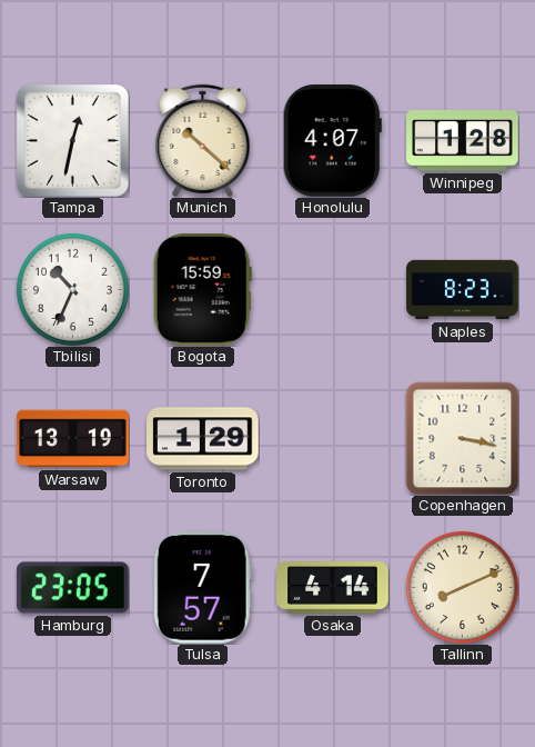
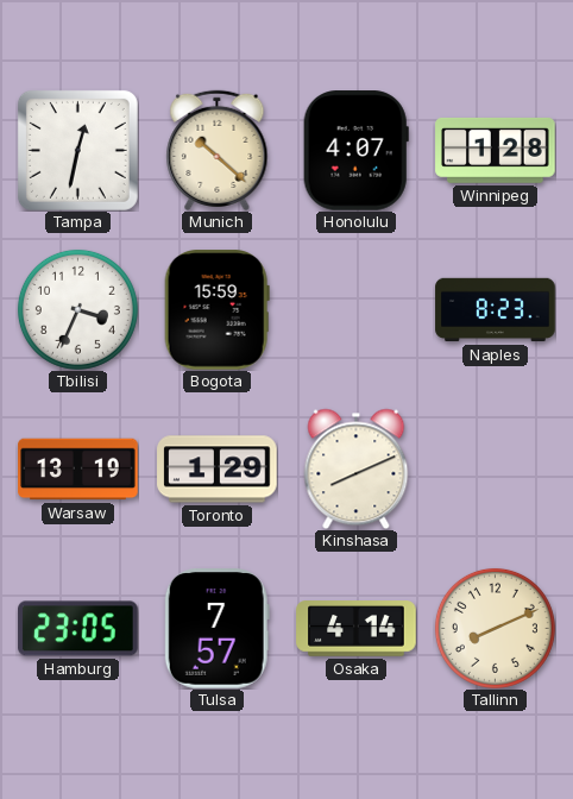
Tbilisi: 10:34 -> 3:34
Kinshasa: none -> 8:11
Copenhagen: 3:17 -> none
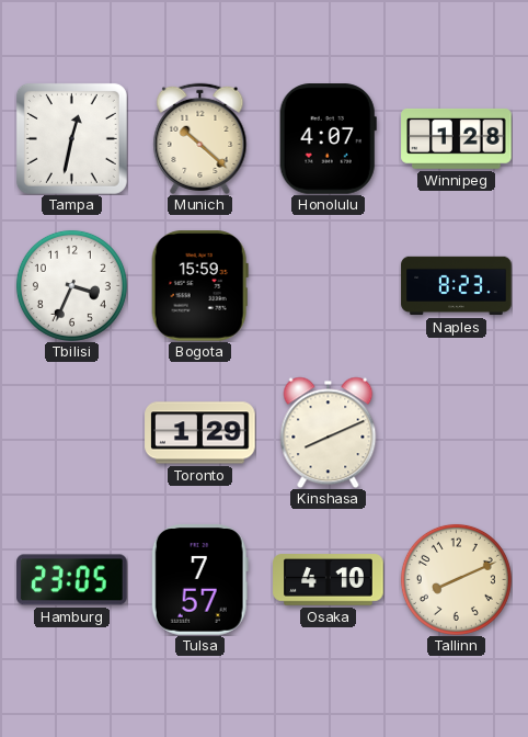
Warsaw: 13:19 -> none
Osaka: 4:14 -> 4:10
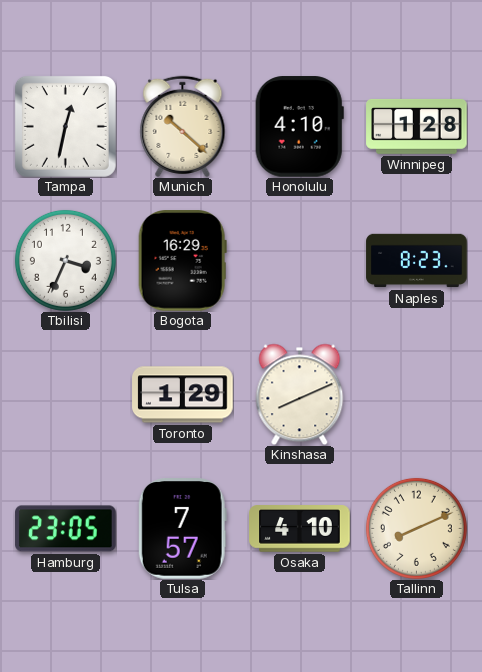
Honolulu: 4:07 -> 4:10
Bogota: 15:59 -> 16:29
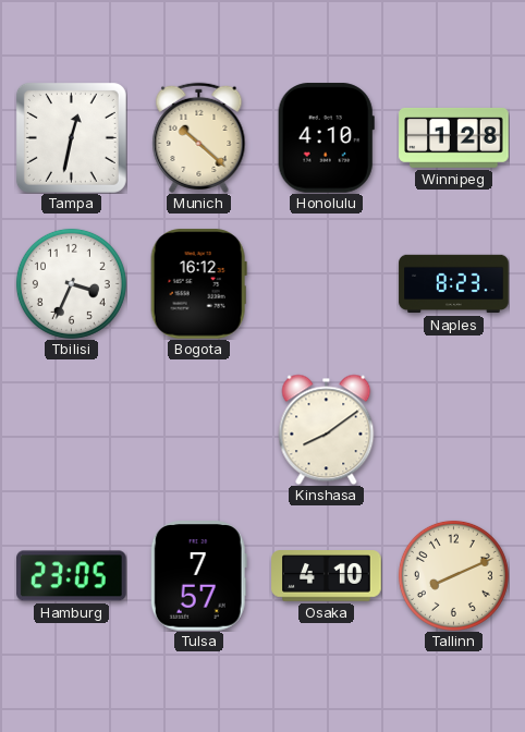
Bogota: 16:29 -> 16:12
Toronto: 1:29 -> none
Kinshasa: 8:11 -> 8:09
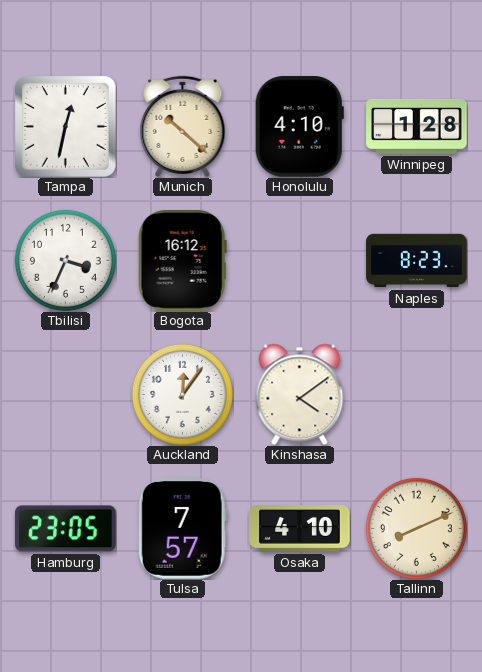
Auckland: none -> 12:06
Kinshasa: 8:09 -> 4:09
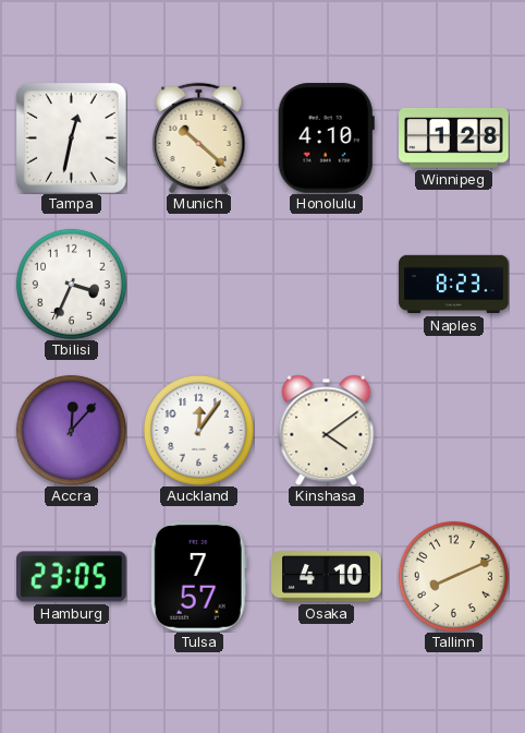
Bogota: 16:12 -> none
Accra: none -> 12:07
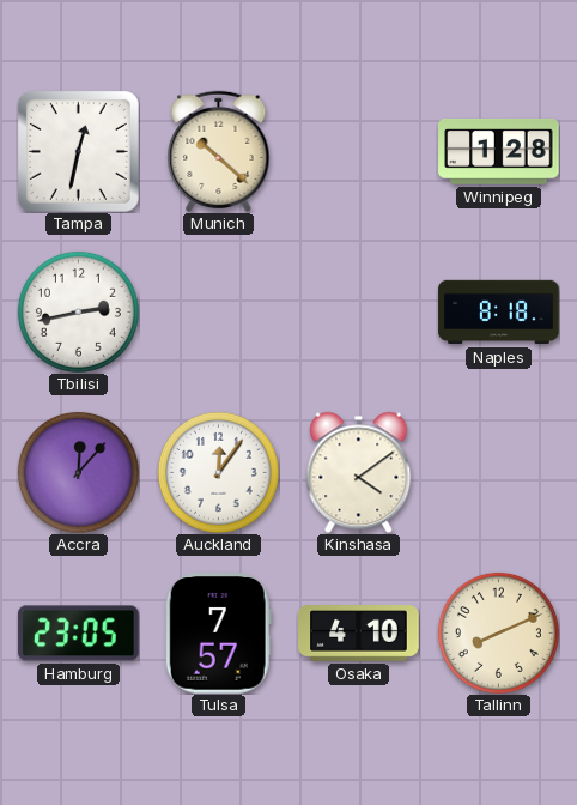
Honolulu: 4:10 -> none
Tbilisi: 3:34 -> 2:43
Naples: 8:23 -> 8:18
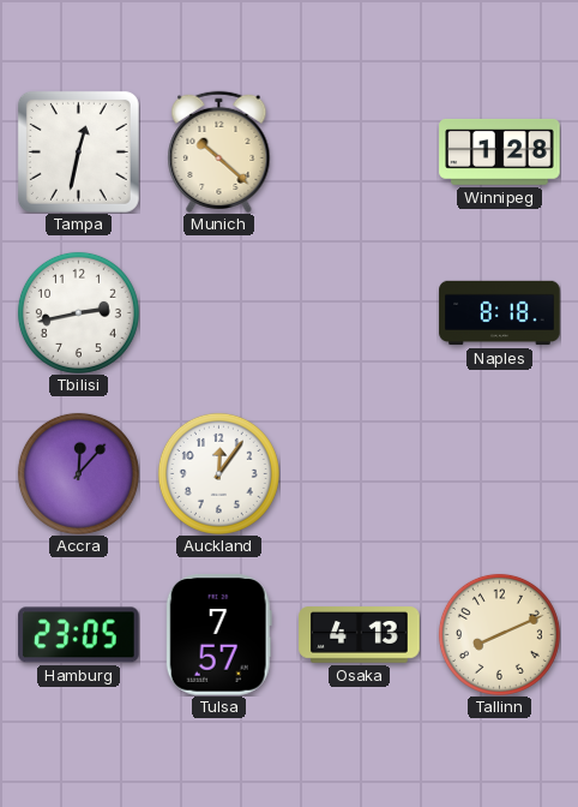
Kinshasa: 4:09 -> none
Osaka: 4:10 -> 4:13
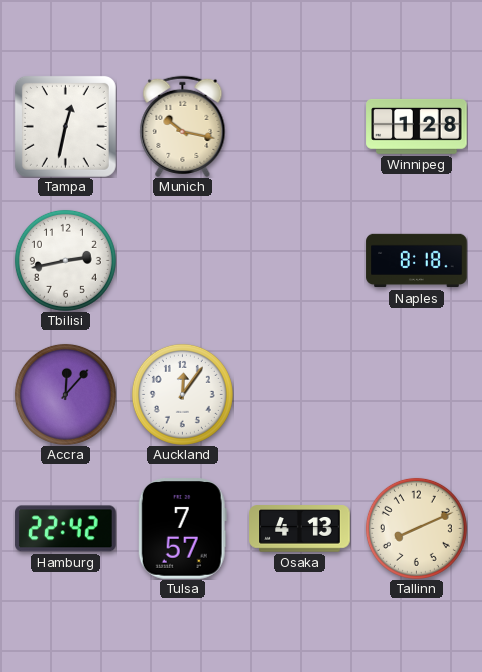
Munich: 10:22 -> 10:17
Hamburg: 23:05 -> 22:42
